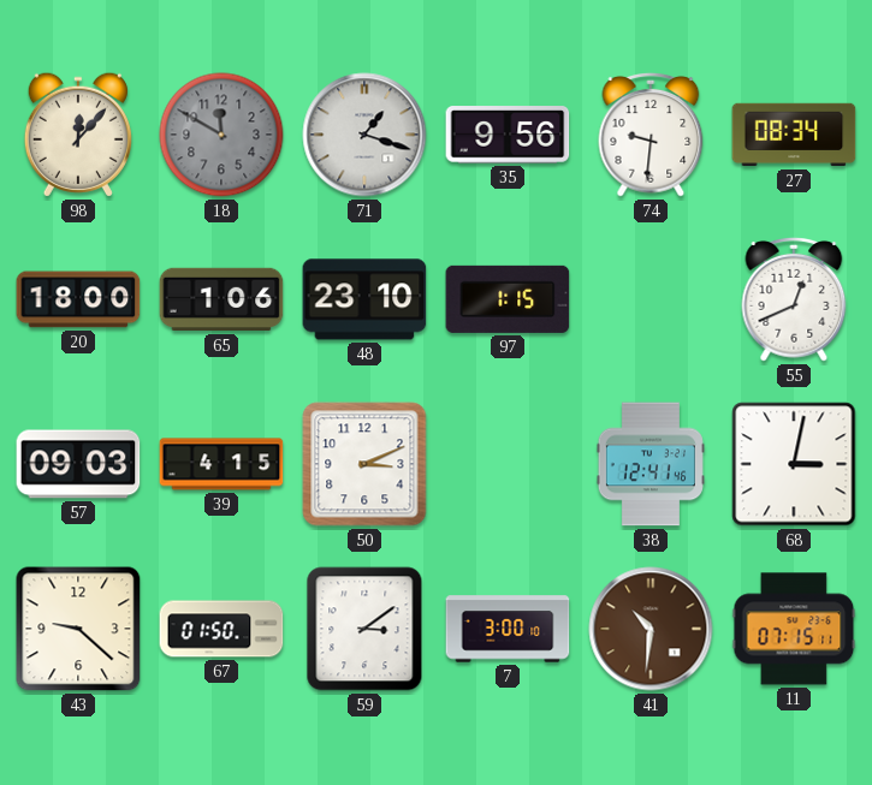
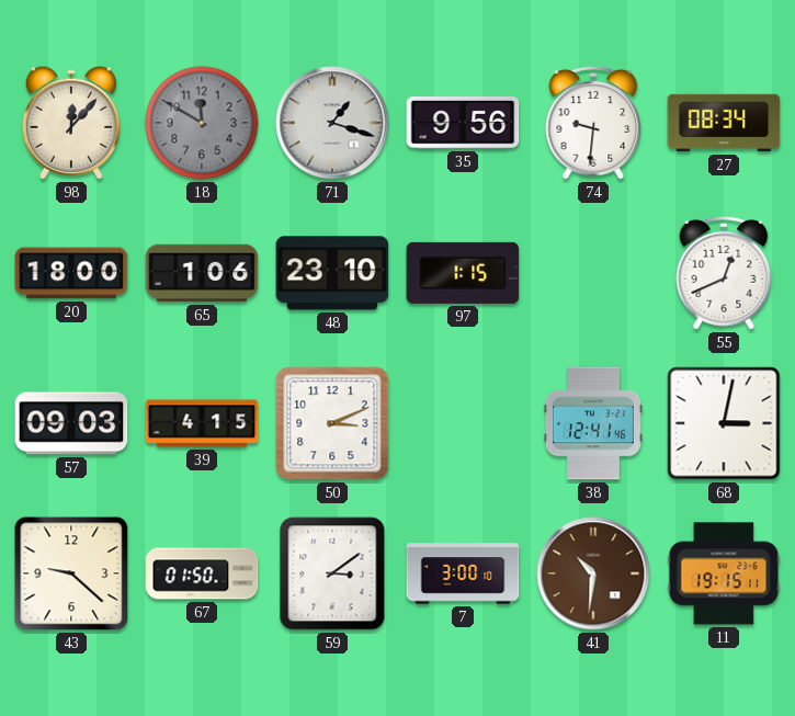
11: 07:15 -> 19:15
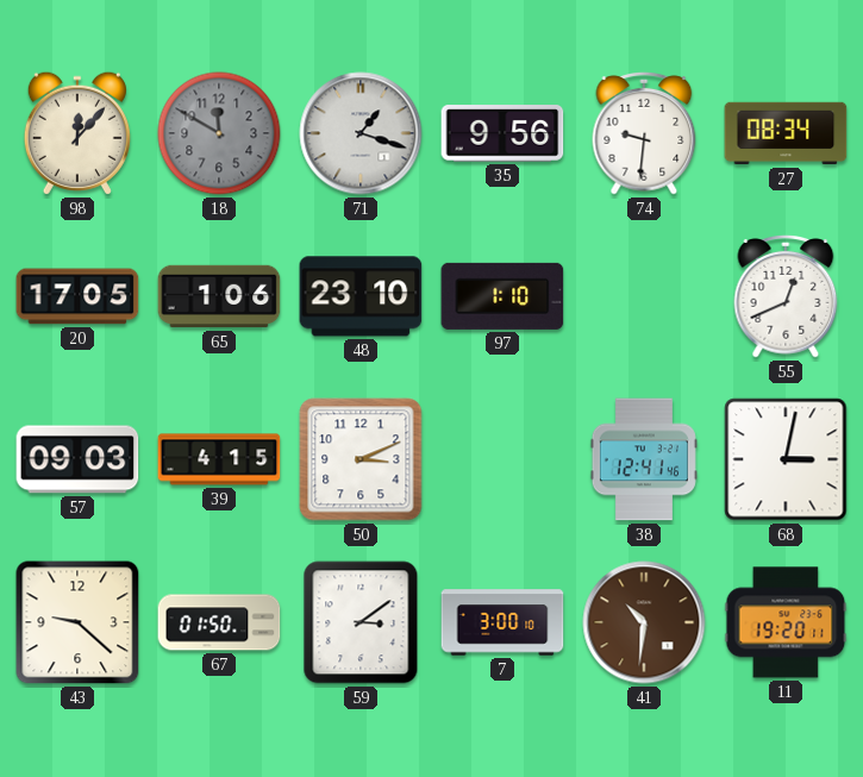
20: 18:00 -> 17:05
97: 1:15 -> 1:10
11: 19:15 -> 19:20
